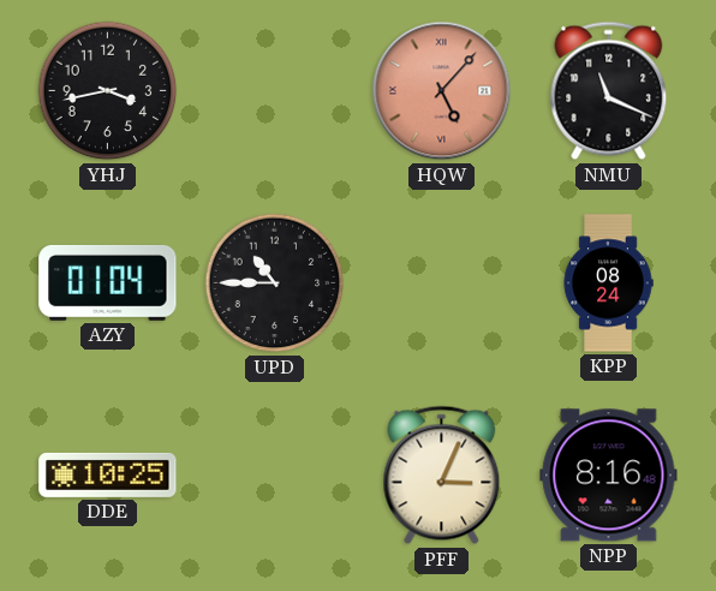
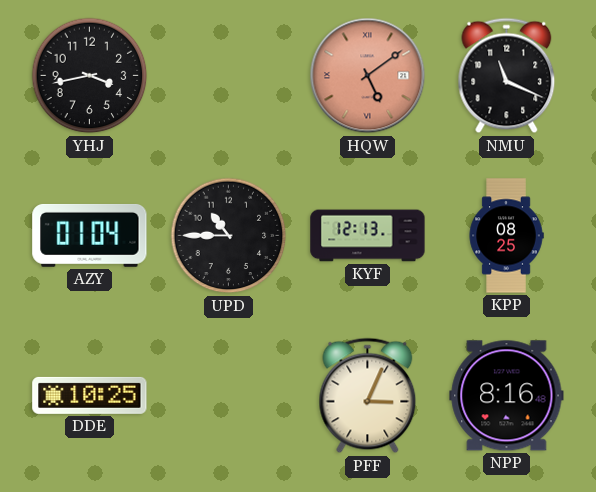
HQW: 5:07 -> 5:09
KYF: none -> 12:13
KPP: 08:24 -> 08:25
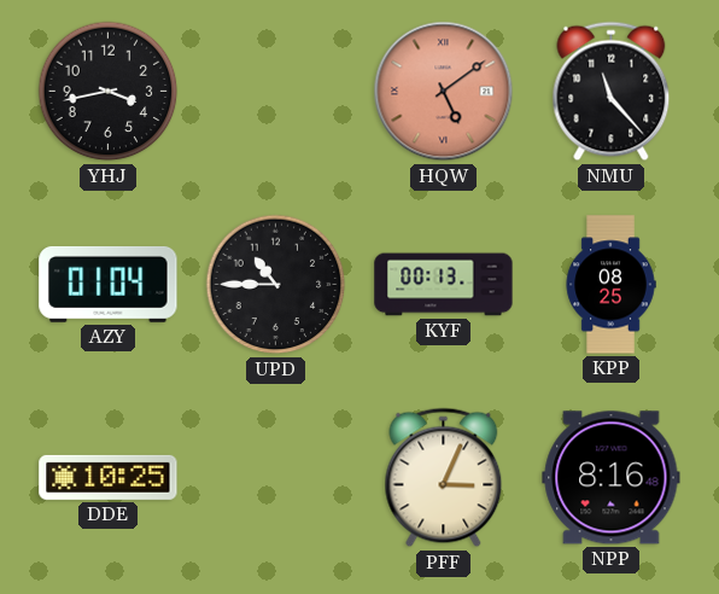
NMU: 11:19 -> 11:23
KYF: 12:13 -> 00:13
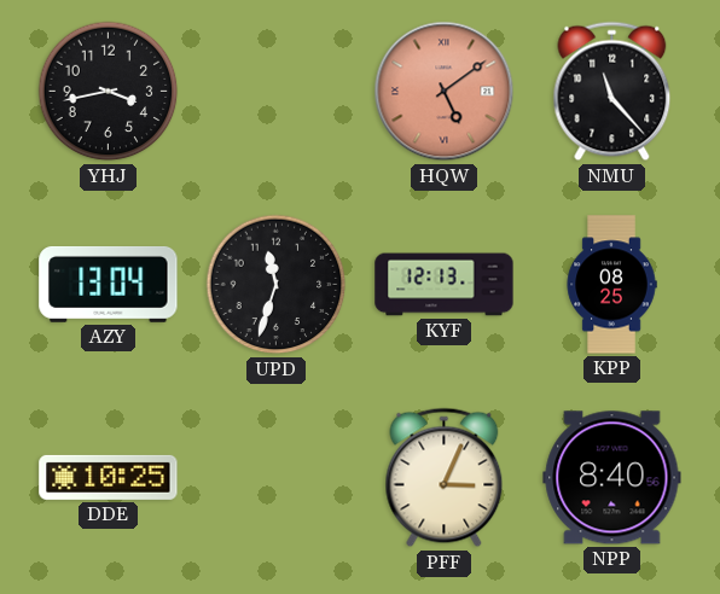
AZY: 01:04 -> 13:04
UPD: 10:45 -> 11:33
KYF: 00:13 -> 12:13
NPP: 8:16 -> 8:40
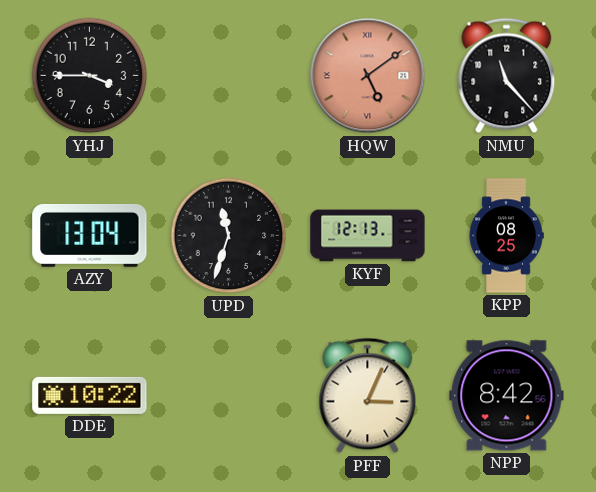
YHJ: 3:43 -> 3:45
DDE: 10:25 -> 10:22
NPP: 8:40 -> 8:42
